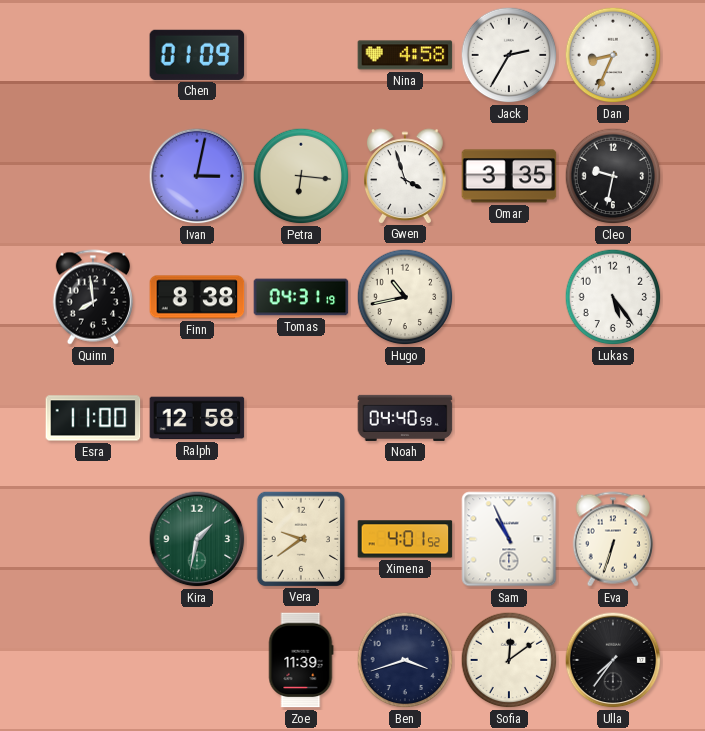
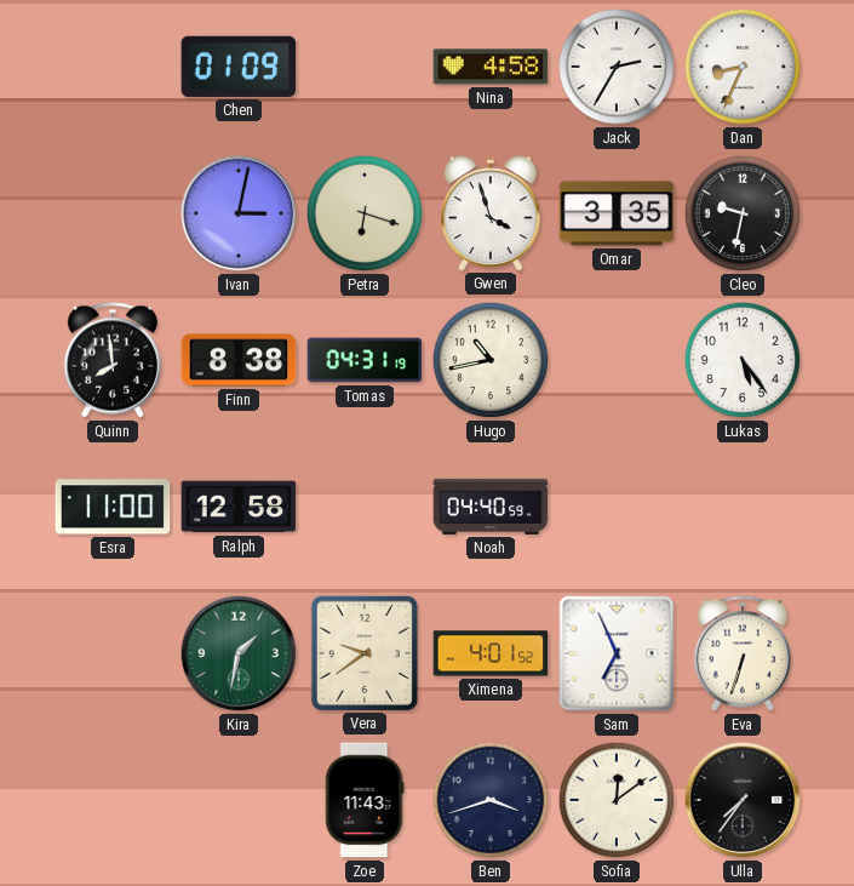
Petra: 6:16 -> 6:18
Sam: 10:56 -> 6:56
Zoe: 11:39 -> 11:43
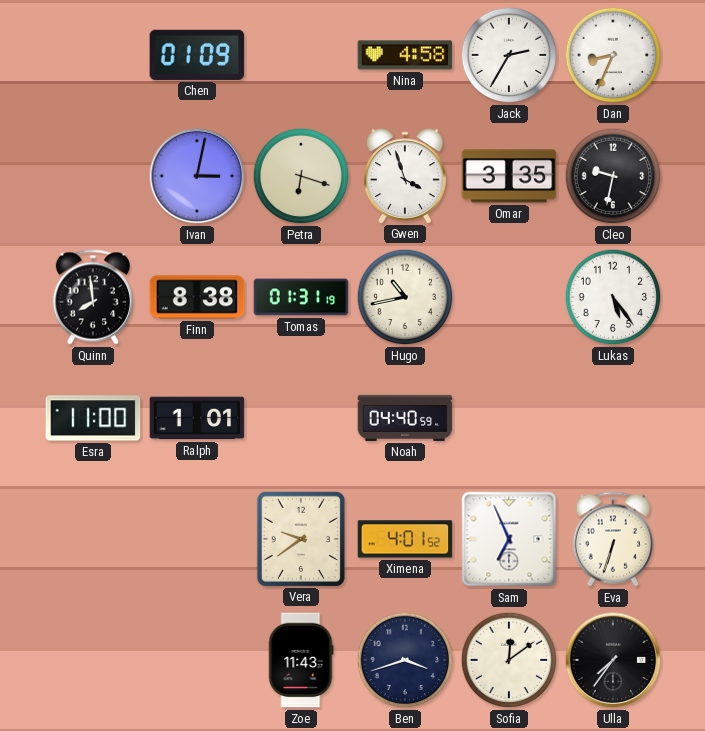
Tomas: 04:31 -> 01:31
Ralph: 12:58 -> 1:01
Kira: 1:32 -> none
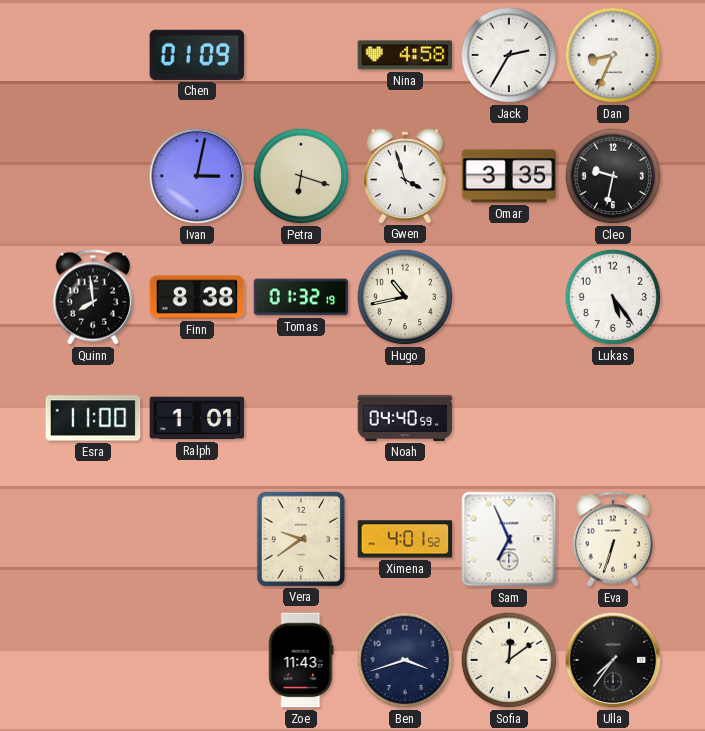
Tomas: 01:31 -> 01:32
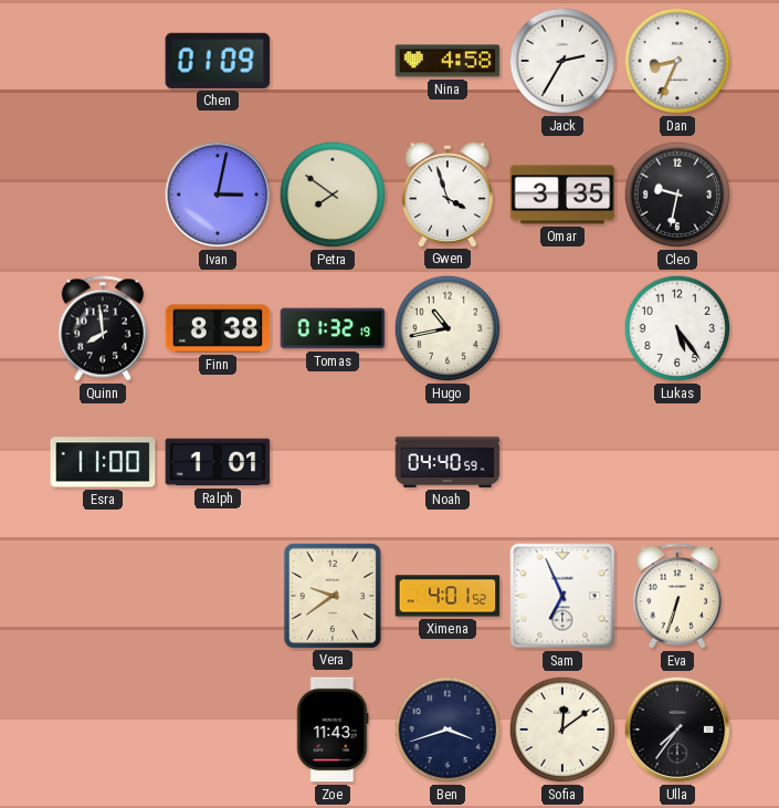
Petra: 6:18 -> 7:51
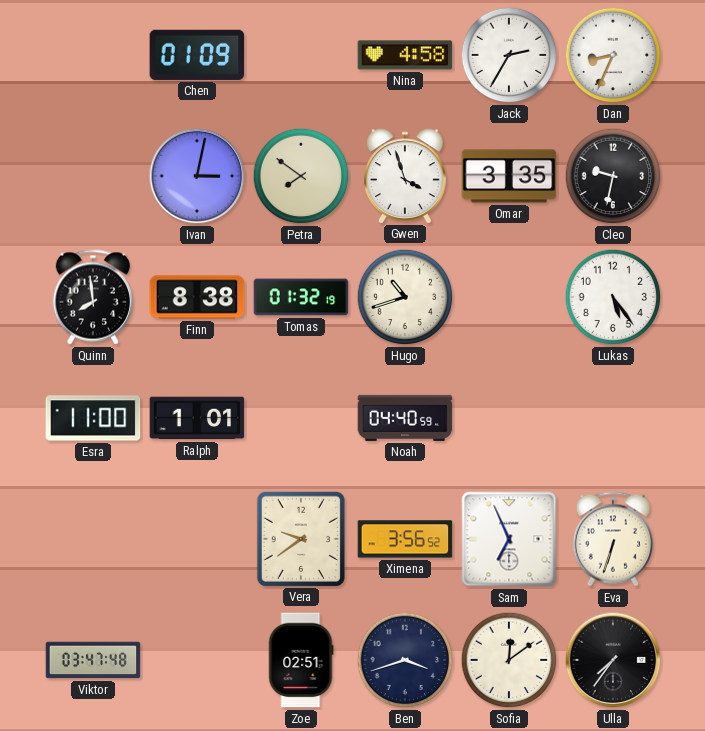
Hugo: 10:43 -> 10:42
Ximena: 4:01 -> 3:56
Viktor: none -> 03:47
Zoe: 11:43 -> 02:51
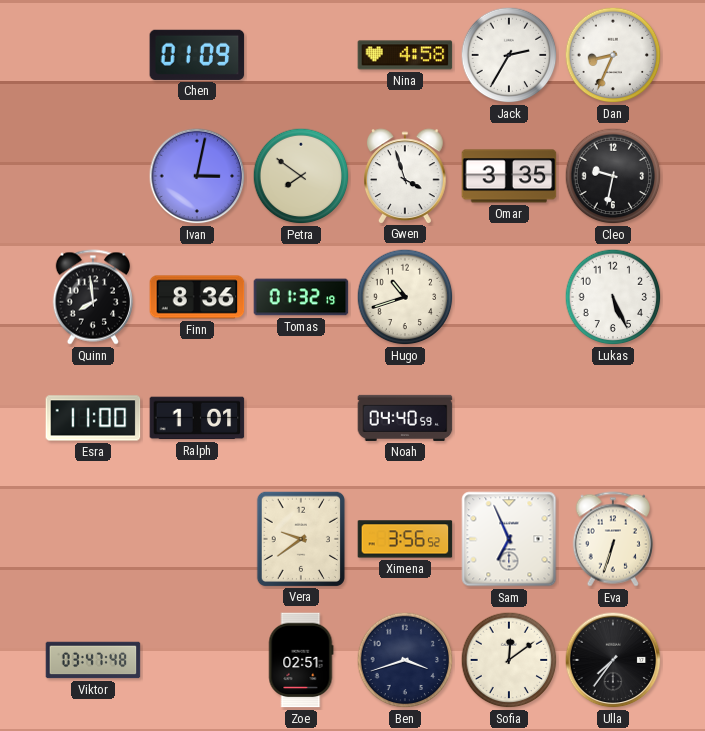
Finn: 8:38 -> 8:36
Lukas: 5:24 -> 5:26
